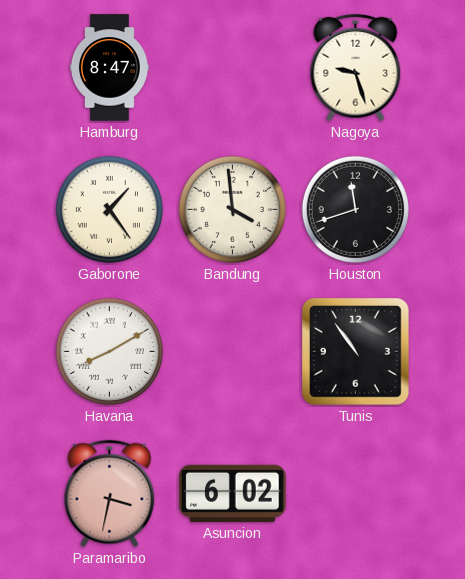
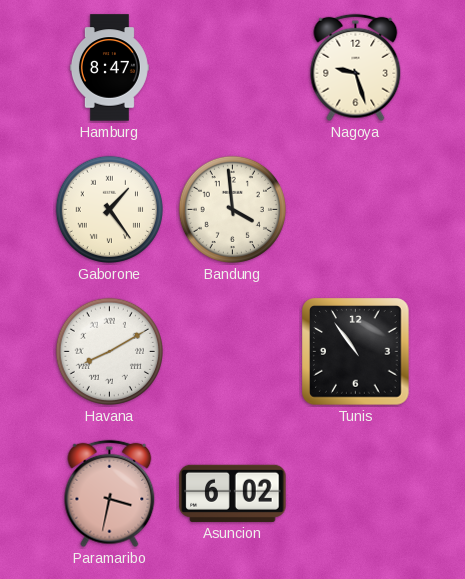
Houston: 11:42 -> none
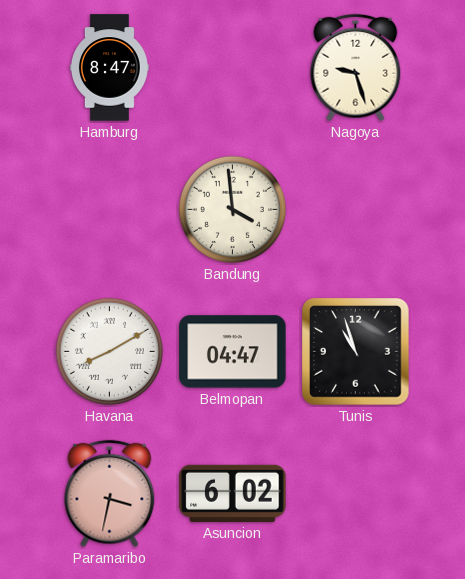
Gaborone: 1:24 -> none
Belmopan: none -> 04:47
Tunis: 10:54 -> 10:57
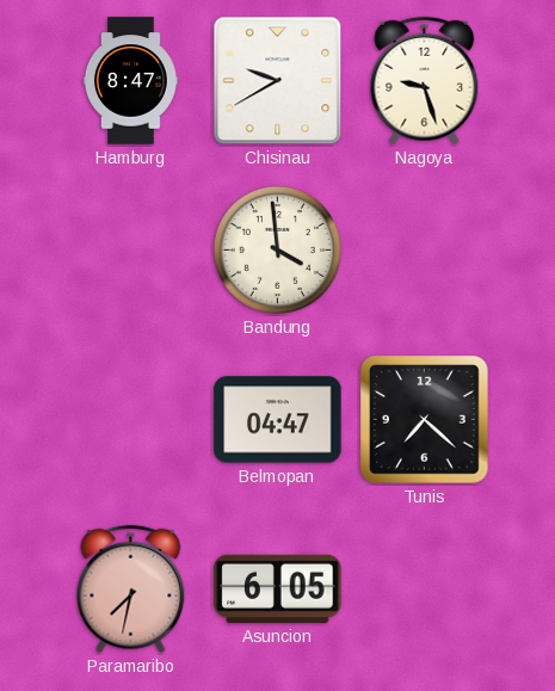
Chisinau: none -> 9:40
Havana: 8:10 -> none
Tunis: 10:57 -> 7:22
Paramaribo: 3:32 -> 7:32
Asuncion: 6:02 -> 6:05
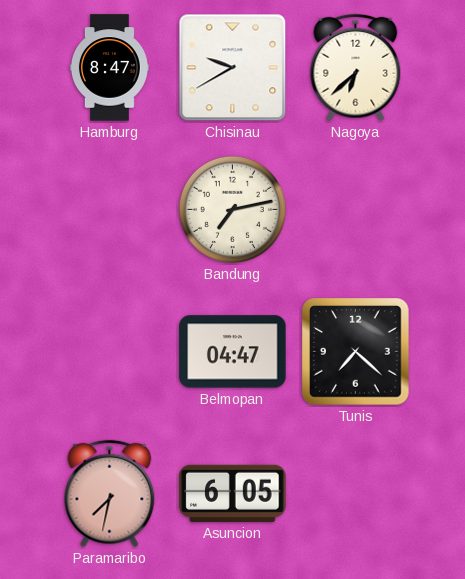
Nagoya: 9:27 -> 6:38
Bandung: 3:59 -> 7:13
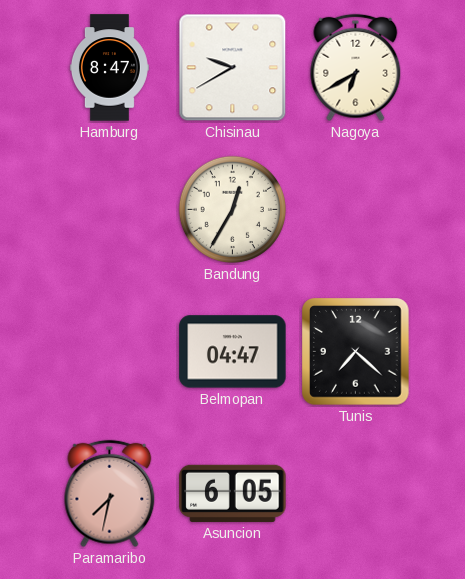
Nagoya: 6:38 -> 6:40
Bandung: 7:13 -> 12:35
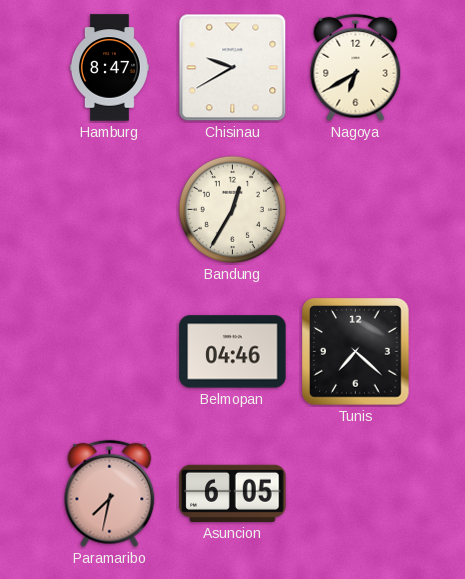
Belmopan: 04:47 -> 04:46
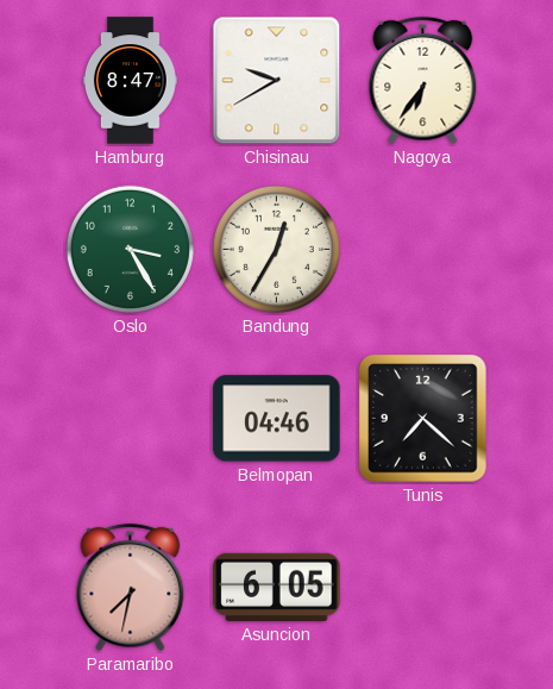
Nagoya: 6:40 -> 6:36
Oslo: none -> 3:25
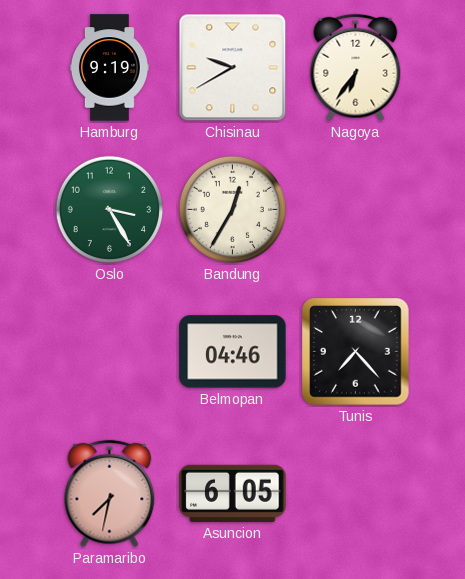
Hamburg: 8:47 -> 9:19
Tunis: 7:22 -> 7:23
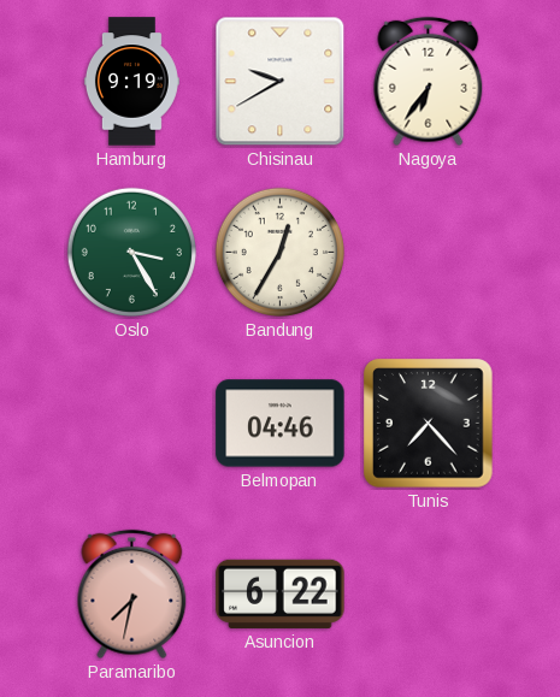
Asuncion: 6:05 -> 6:22
